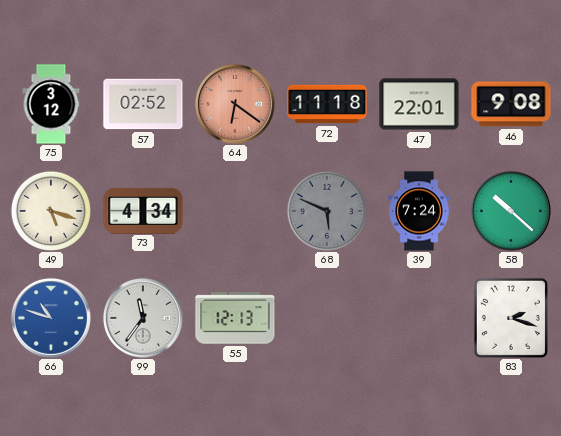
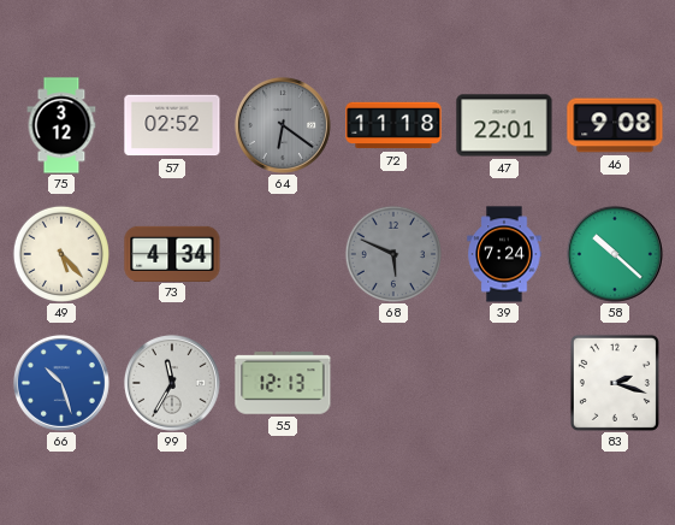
64 dial: salmon -> grey
49: 5:18 -> 5:23
66: 10:48 -> 10:27
99: 11:36 -> 11:35
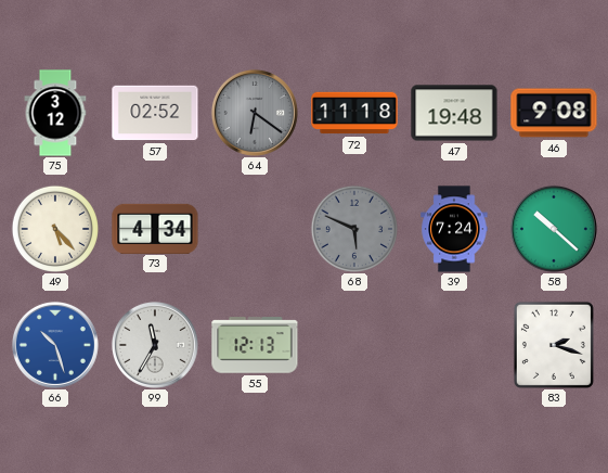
47: 22:01 -> 19:48
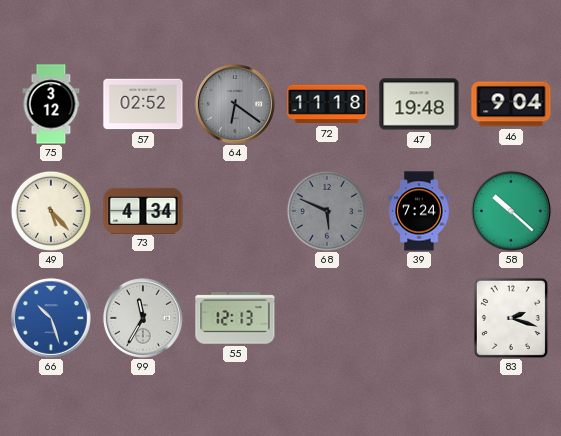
46: 9:08 -> 9:04
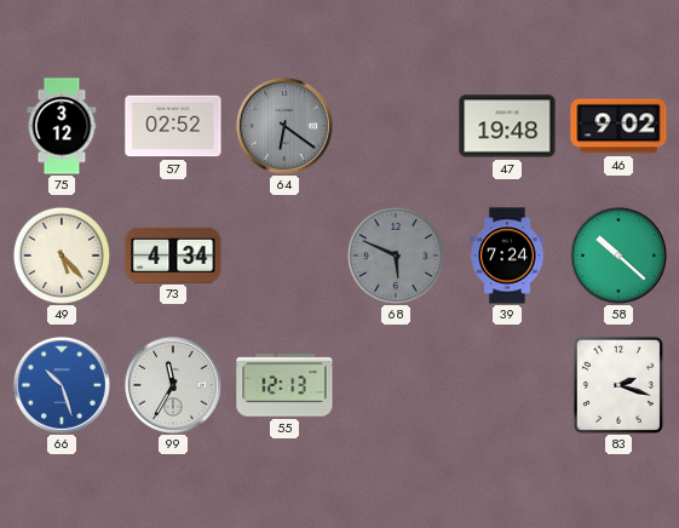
72: 11:18 -> none
46: 9:04 -> 9:02
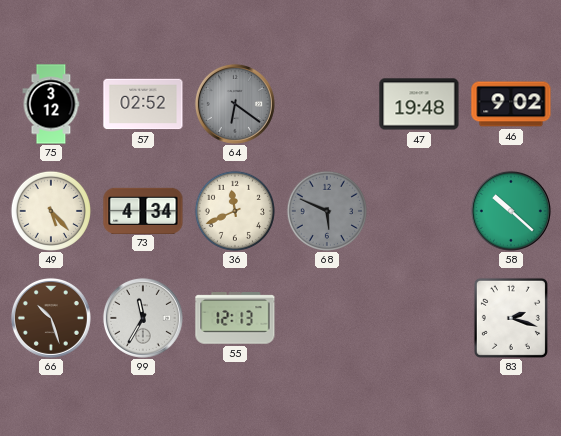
36: none -> 11:41
39: 7:24 -> none
66 dial: blue -> brown
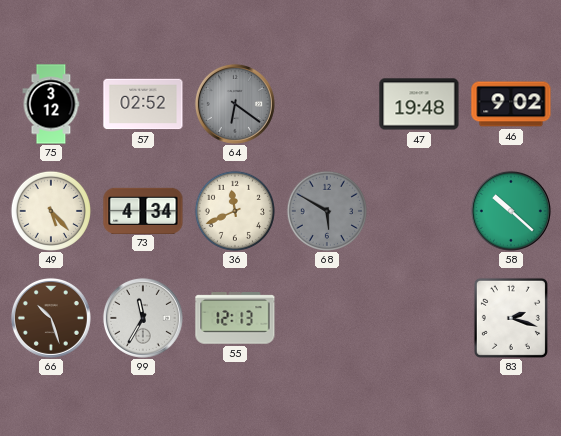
68: 5:49 -> 5:50
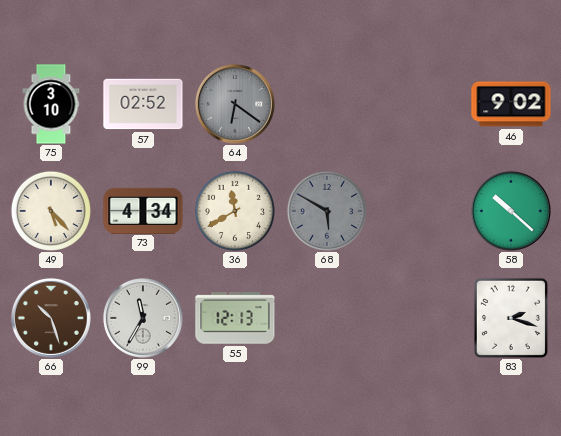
75: 3:12 -> 3:10
47: 19:48 -> none
36: 11:41 -> 11:40
